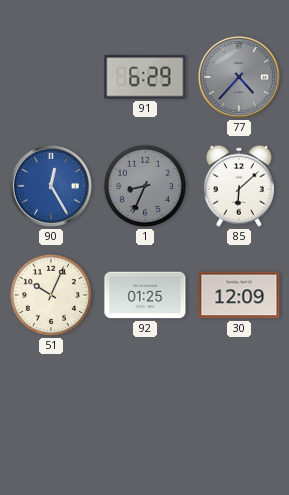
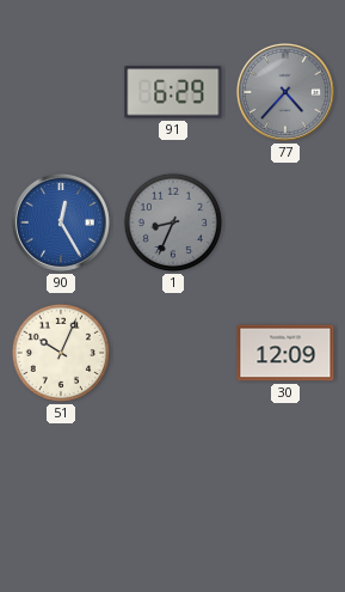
85: 6:08 -> none
92: 01:25 -> none
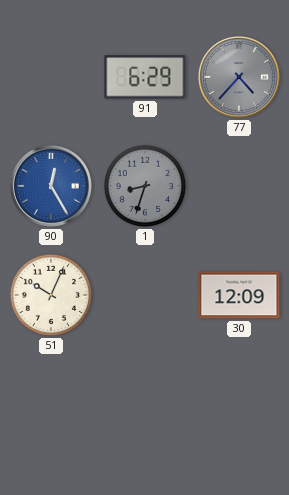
1: 8:34 -> 8:33
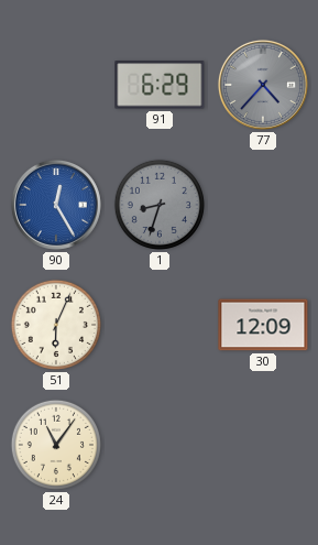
51: 10:04 -> 6:04
24: none -> 11:06
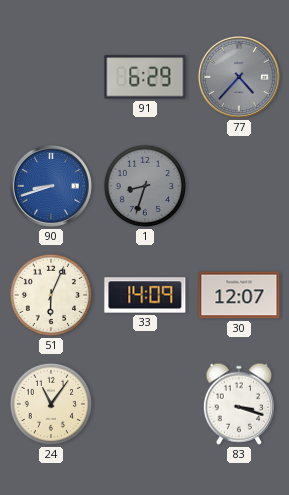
90: 12:25 -> 8:42
33: none -> 14:09
30: 12:09 -> 12:07
83: none -> 3:18
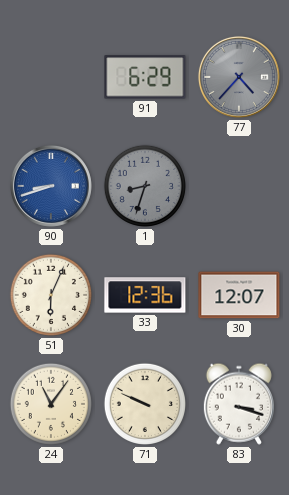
33: 14:09 -> 12:36
71: none -> 9:49
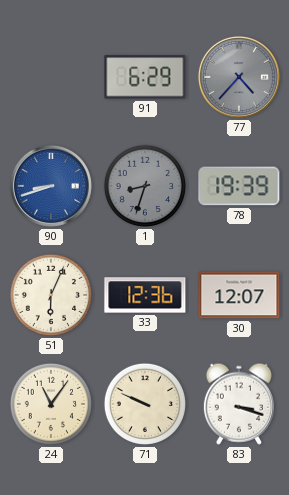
78: none -> 19:39
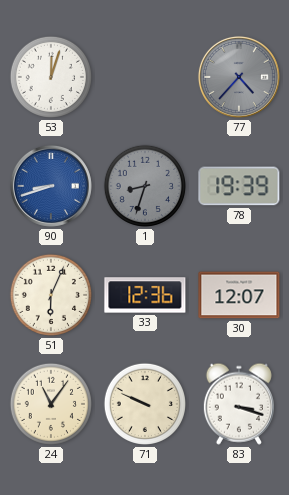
53: none -> 12:03
91: 6:29 -> none
